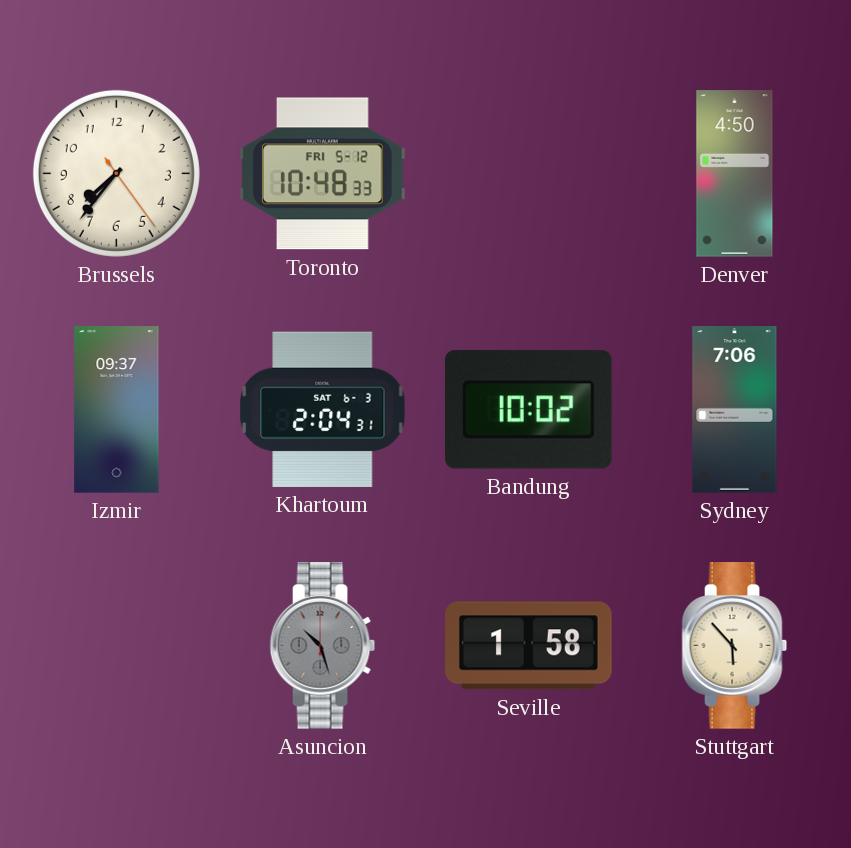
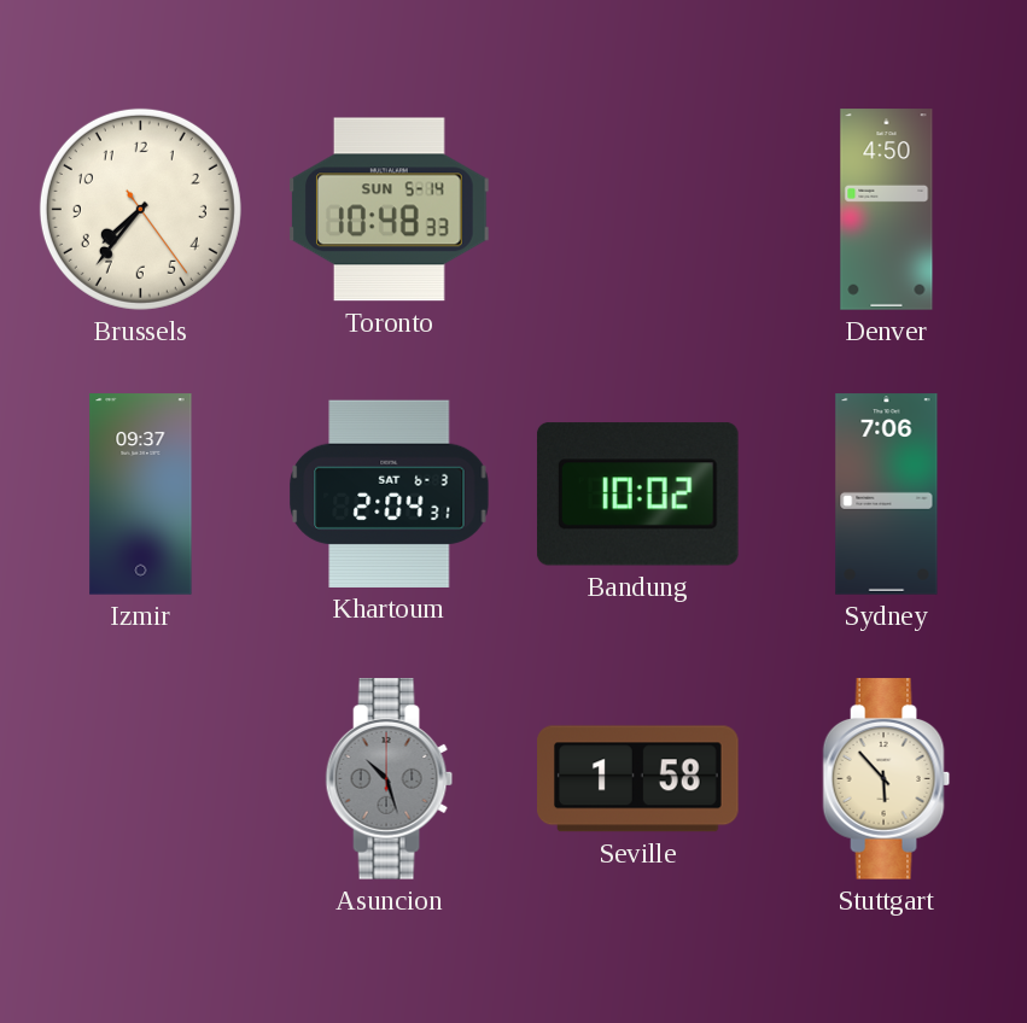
Toronto date: FRI 5-12 -> SUN 5-14
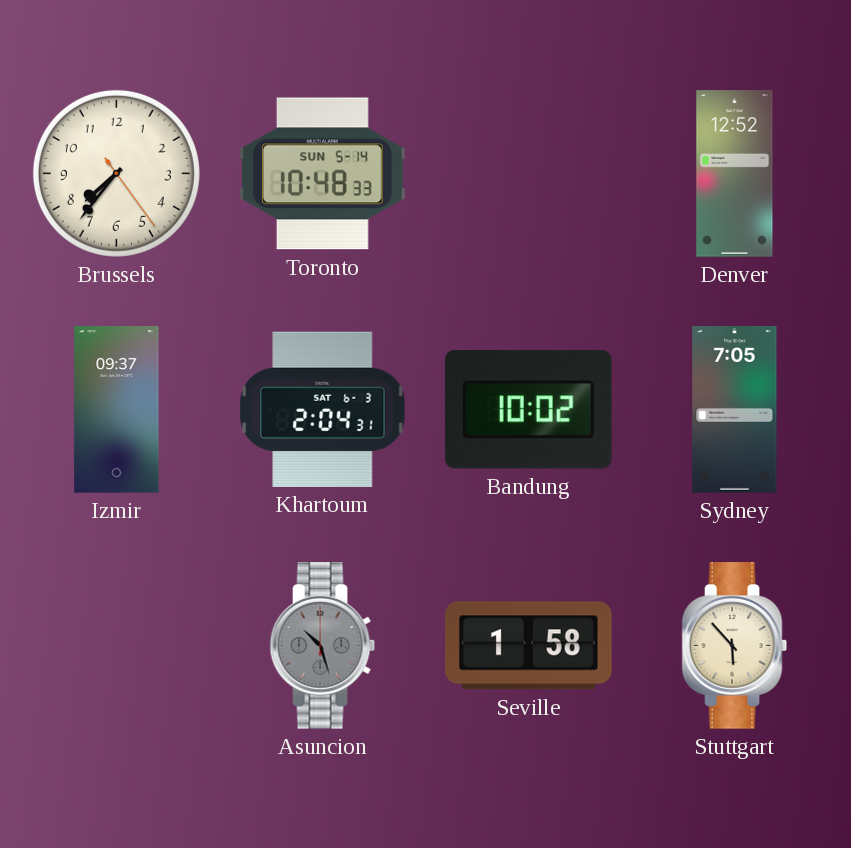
Denver: 4:50 -> 12:52
Sydney: 7:06 -> 7:05
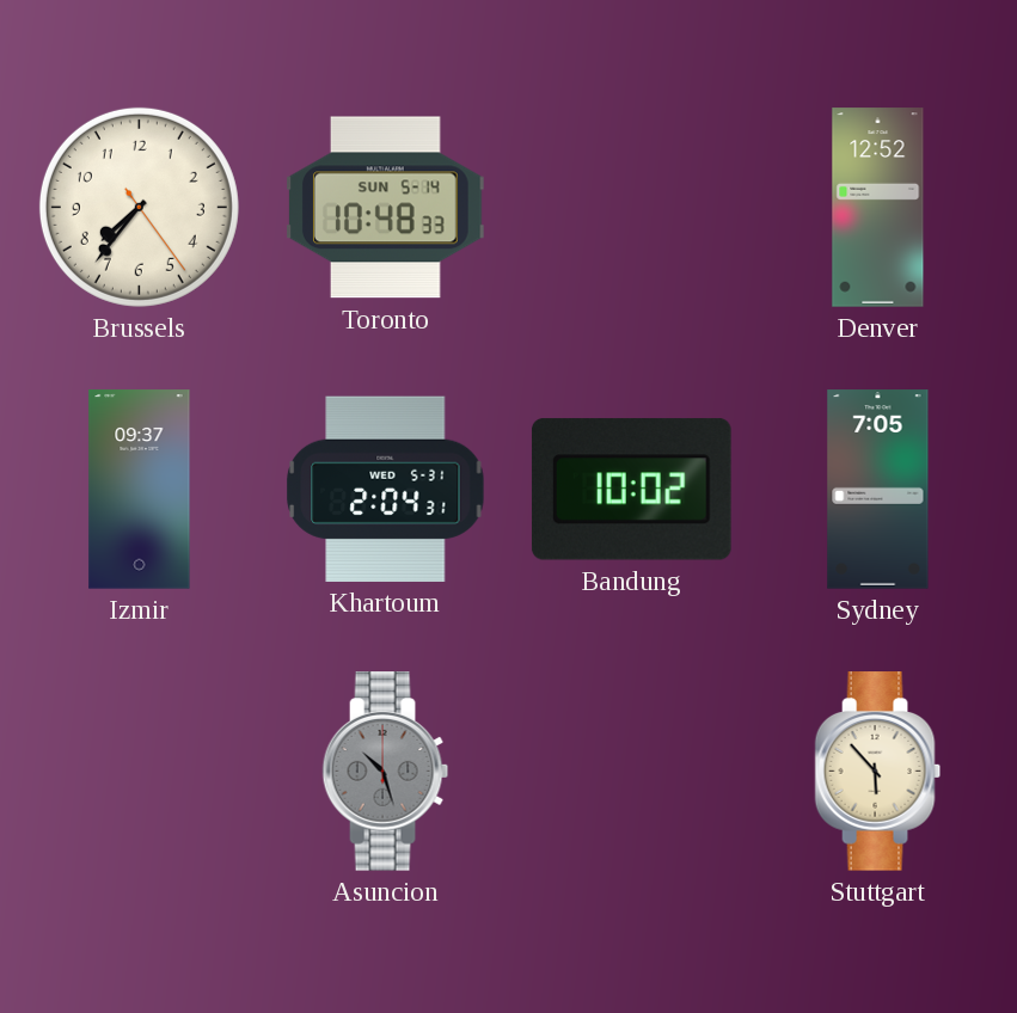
Khartoum date: SAT 6-3 -> WED 5-31
Seville: 1:58 -> none
